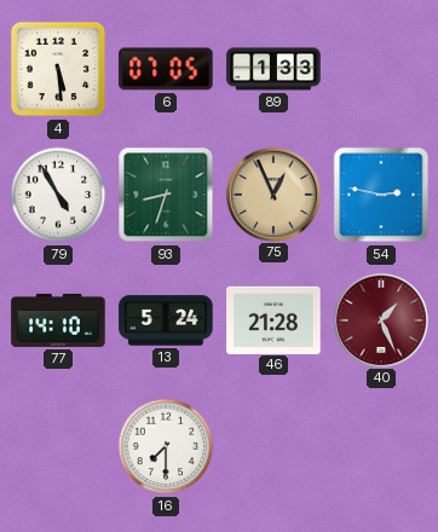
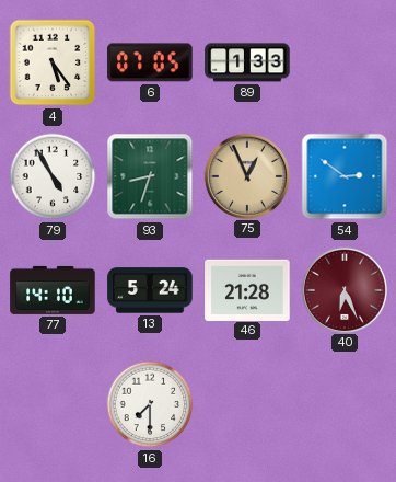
4: 5:29 -> 5:24
54: 2:47 -> 2:51
40: 1:26 -> 6:26
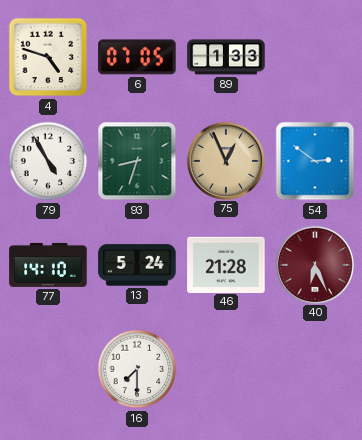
4: 5:24 -> 4:48
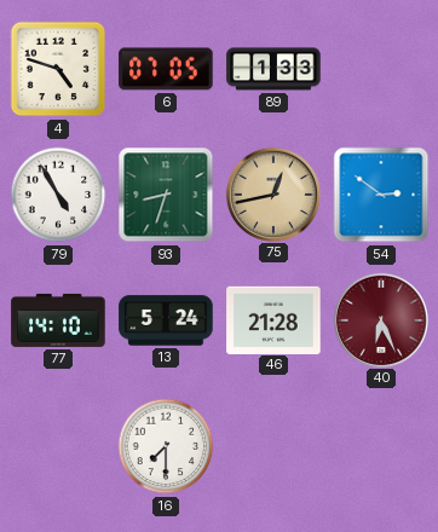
75: 12:56 -> 12:43
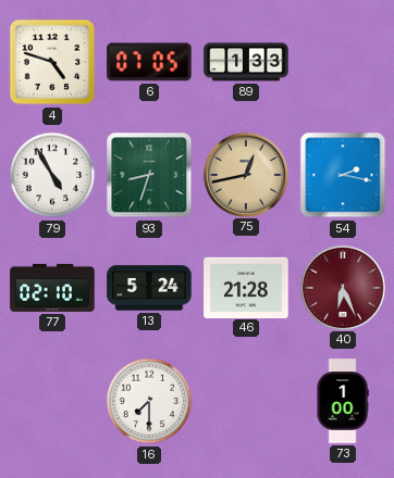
54: 2:51 -> 2:17
77: 14:10 -> 02:10
73: none -> 1:00
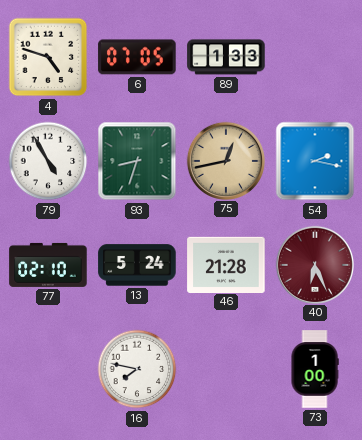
16: 7:30 -> 7:47
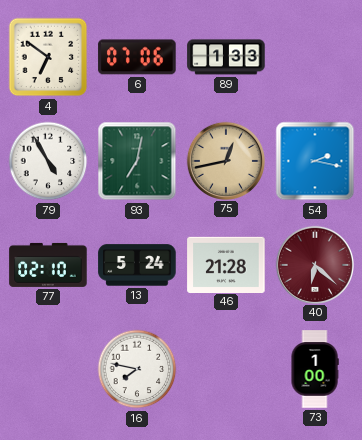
4: 4:48 -> 6:51
6: 07:05 -> 07:06
93: 8:33 -> 7:02
40: 6:26 -> 6:22
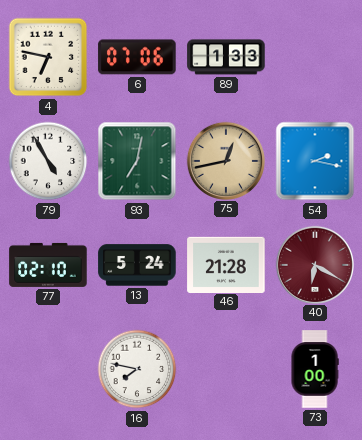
4: 6:51 -> 6:47
40: 6:22 -> 6:20
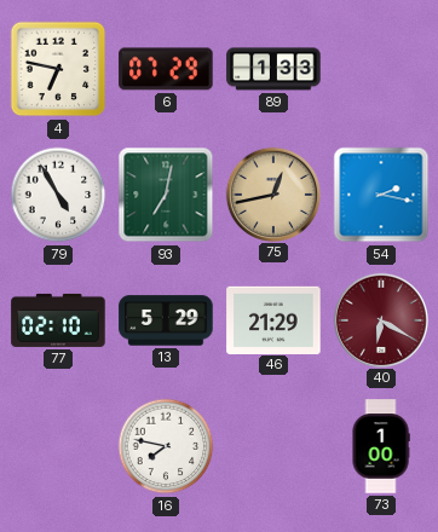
6: 07:06 -> 07:29
13: 5:24 -> 5:29
46: 21:28 -> 21:29
